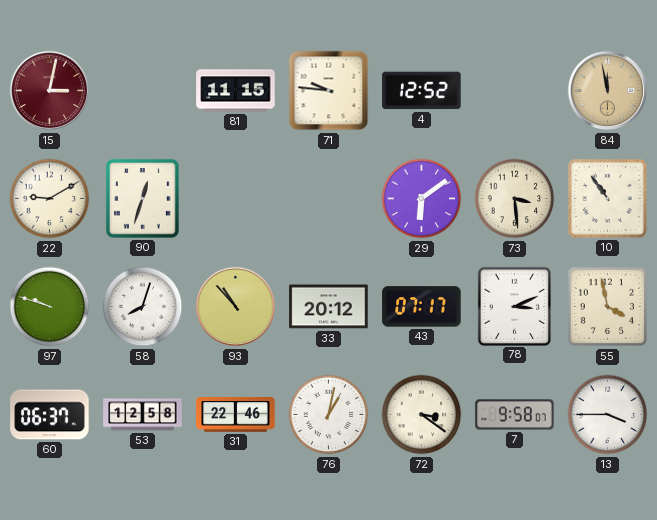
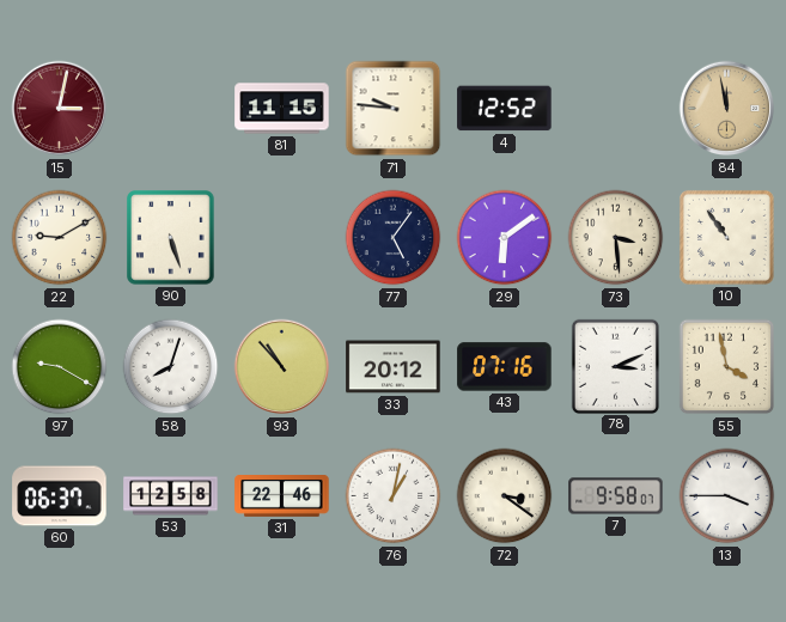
90: 12:33 -> 5:27
77: none -> 5:06
97: 9:48 -> 9:20
43: 07:17 -> 07:16
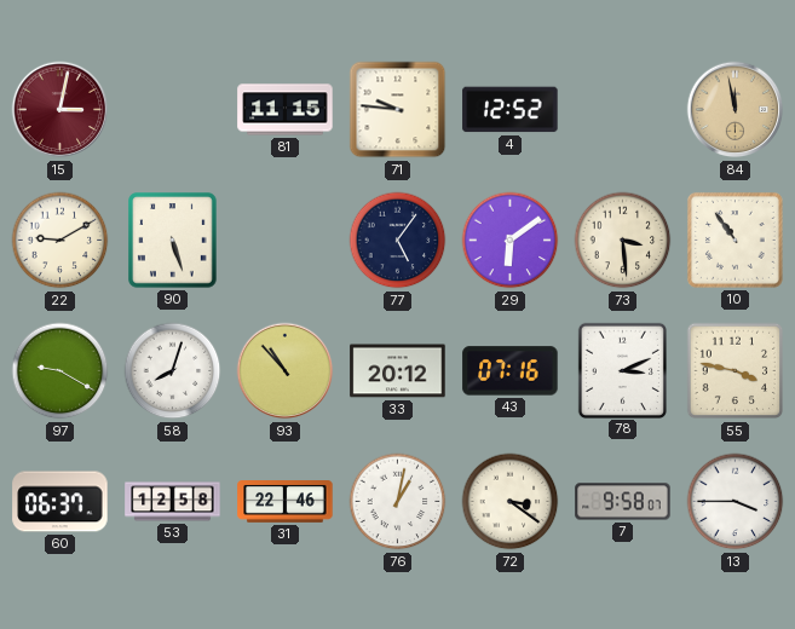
55: 3:58 -> 3:47
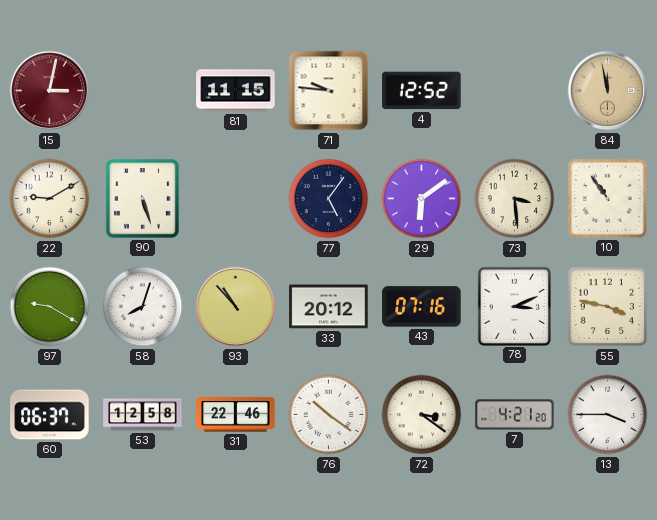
76: 1:02 -> 10:21
7: 9:58 -> 4:21
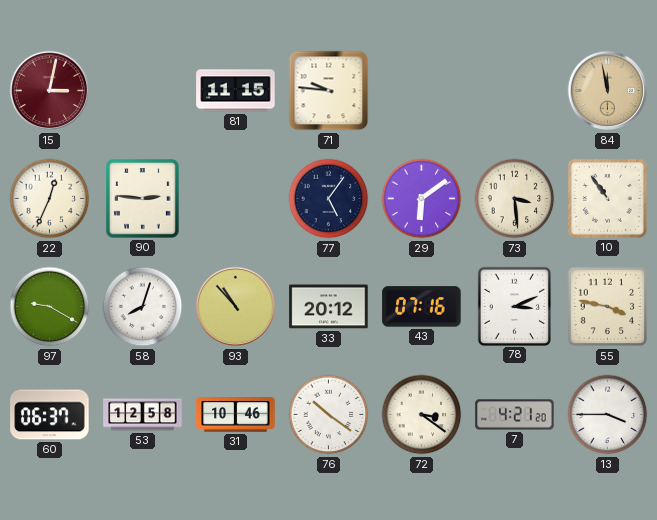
4: 12:52 -> none
22: 9:10 -> 12:34
90: 5:27 -> 2:46
31: 22:46 -> 10:46
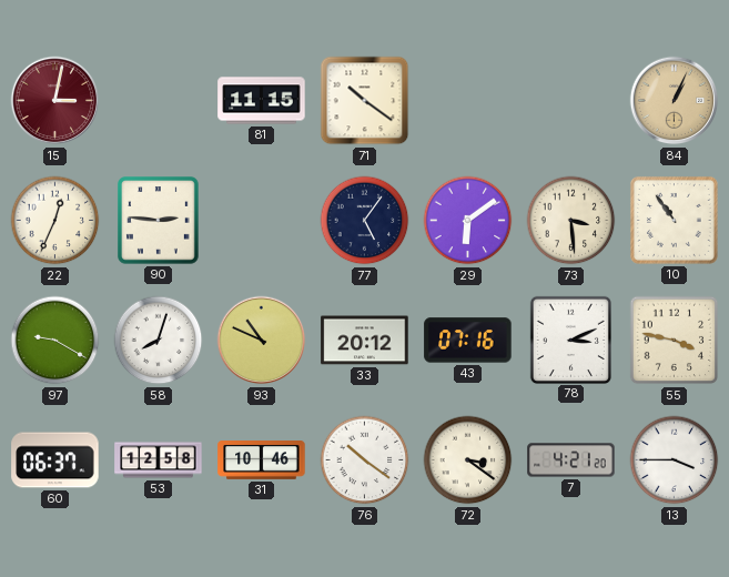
71: 9:46 -> 10:21
84: 11:58 -> 1:04
93: 10:53 -> 10:49
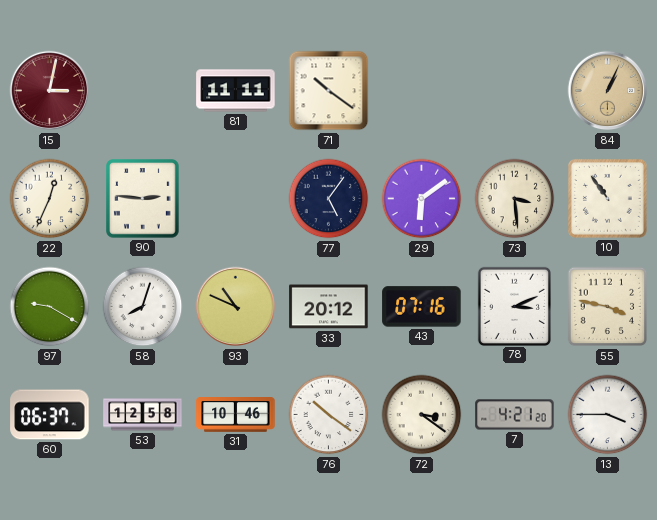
81: 11:15 -> 11:11
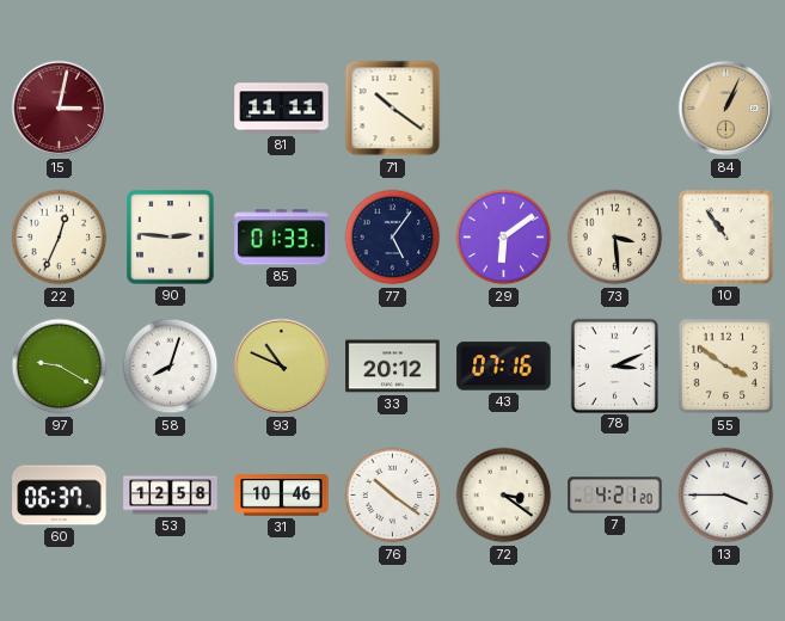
85: none -> 01:33
55: 3:47 -> 3:51
